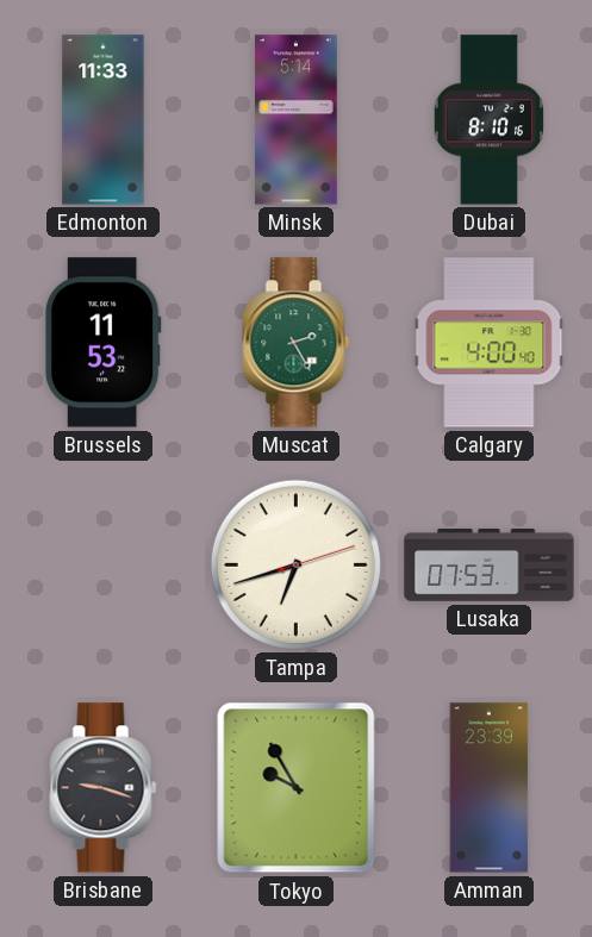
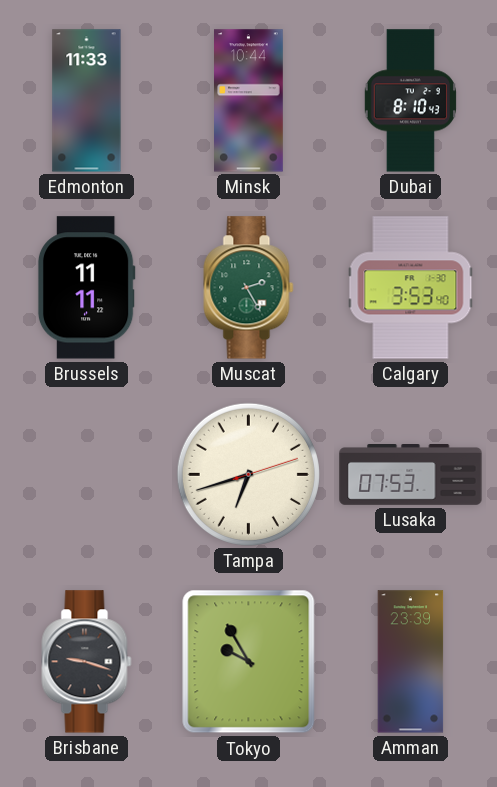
Minsk: 5:14 -> 10:44
Dubai: 8:10:16 -> 8:10:43
Brussels: 11:53 -> 11:11
Calgary: 4:00 -> 3:53
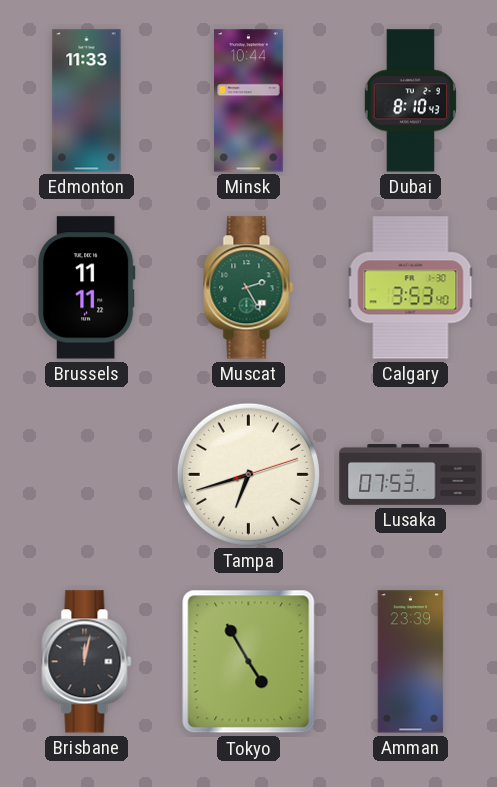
Brisbane: 9:18 -> 12:02
Tokyo: 9:55 -> 4:55
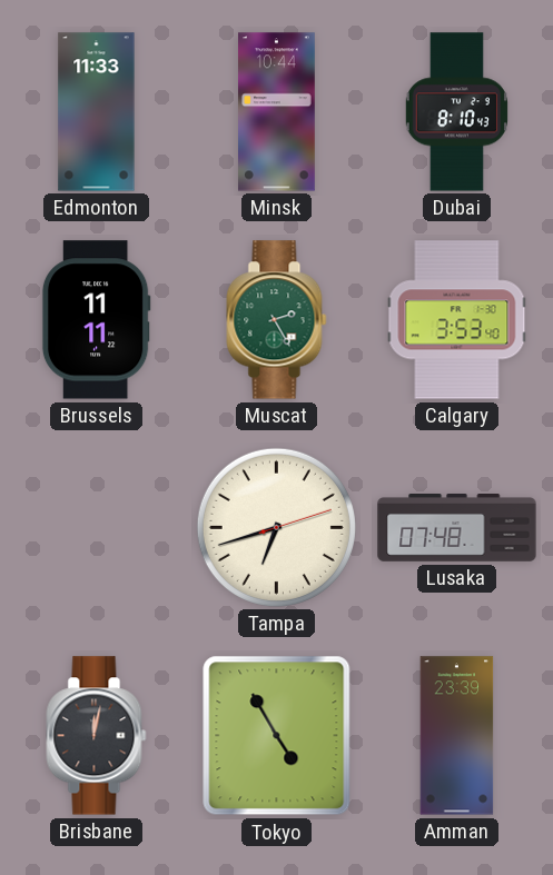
Lusaka: 07:53 -> 07:48
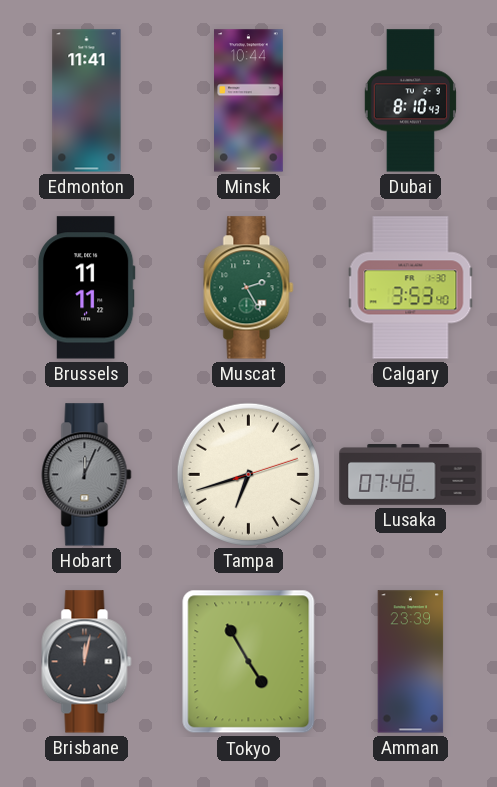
Edmonton: 11:33 -> 11:41
Hobart: none -> 12:04
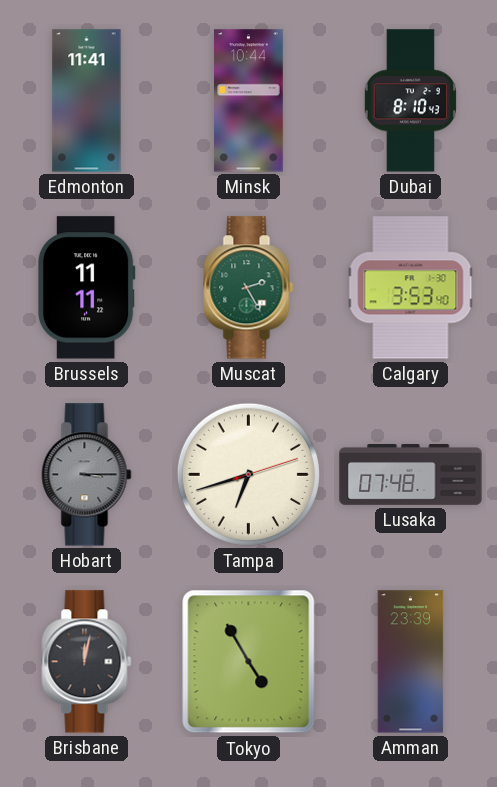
Hobart: 12:04 -> 3:15
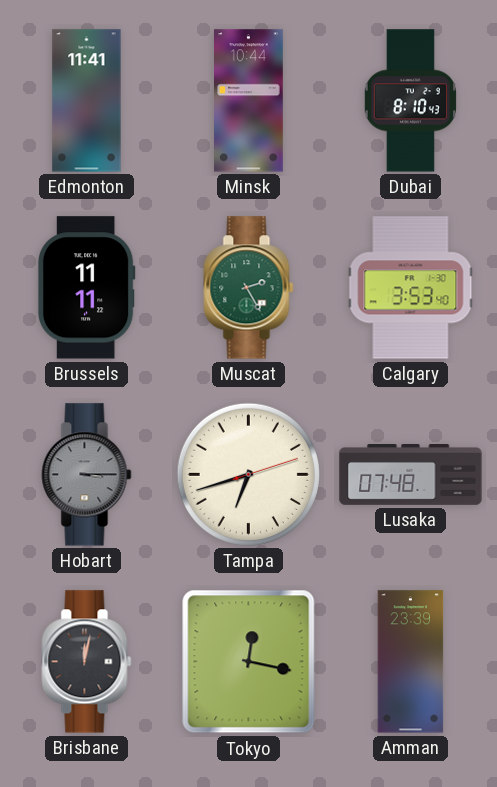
Tokyo: 4:55 -> 12:17
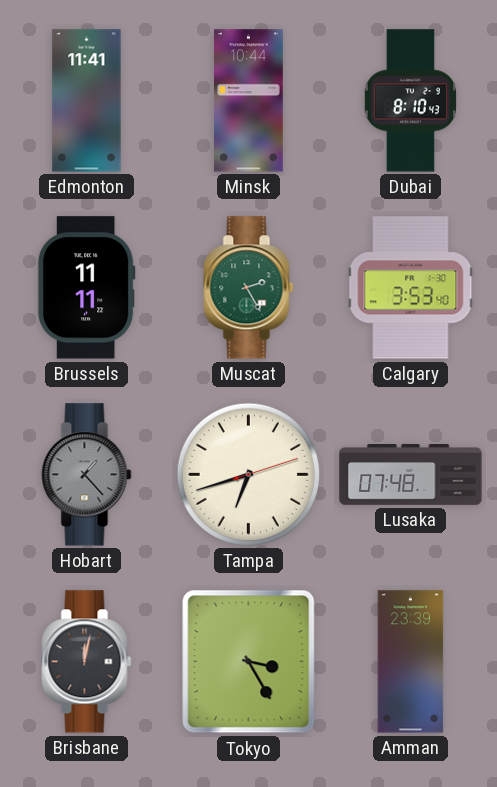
Hobart: 3:15 -> 1:23
Tokyo: 12:17 -> 3:25
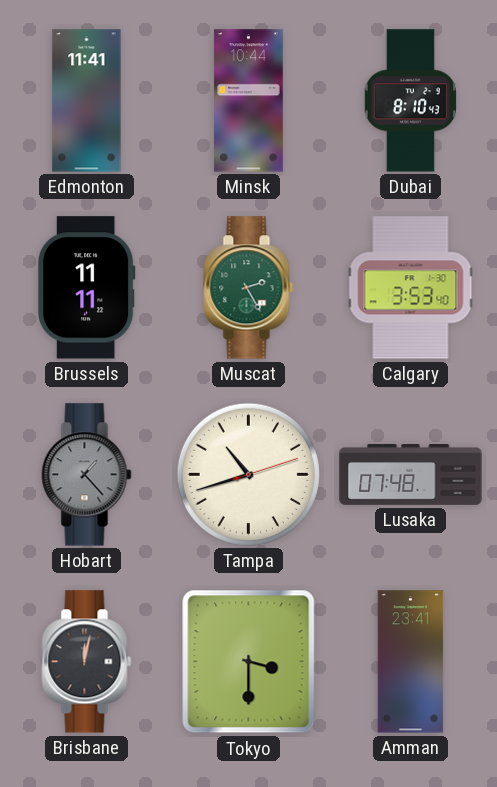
Tampa: 6:42 -> 10:42
Tokyo: 3:25 -> 3:30
Amman: 23:39 -> 23:41
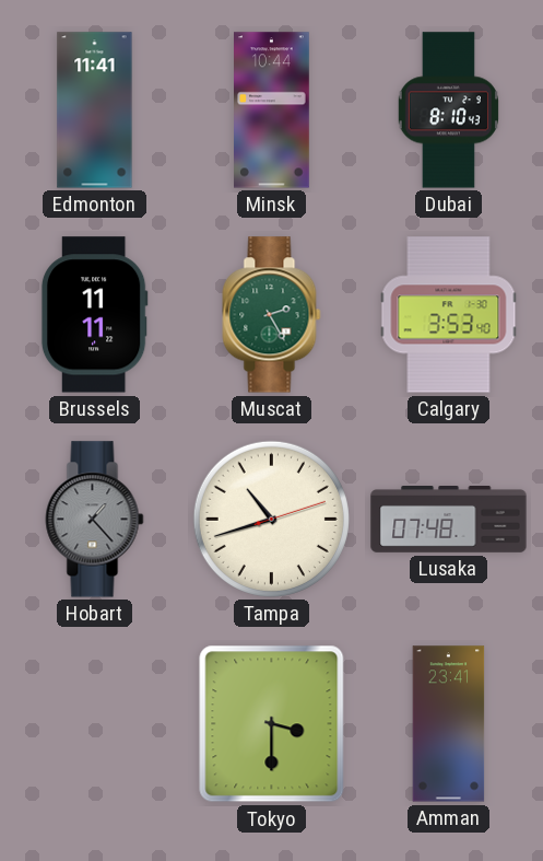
Brisbane: 12:02 -> none
